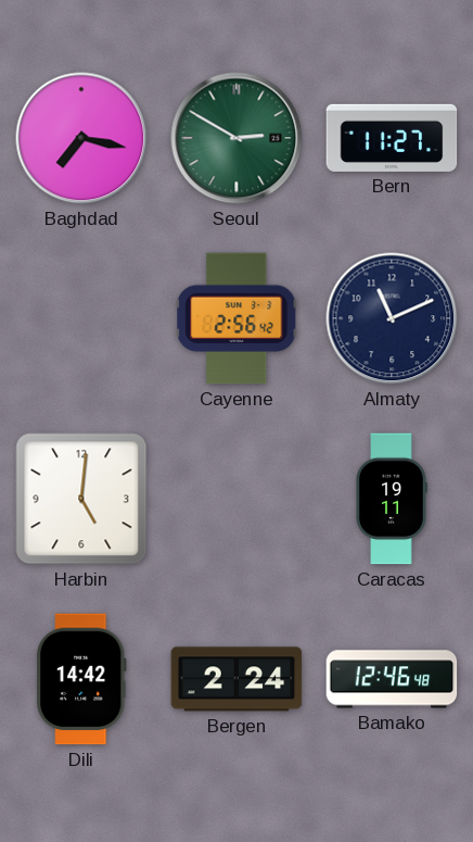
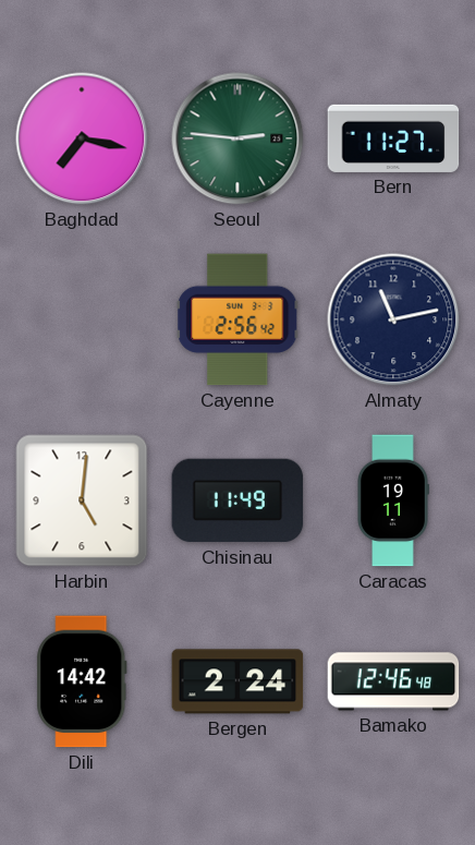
Seoul: 2:50 -> 2:46
Almaty: 11:11 -> 11:13
Chisinau: none -> 11:49
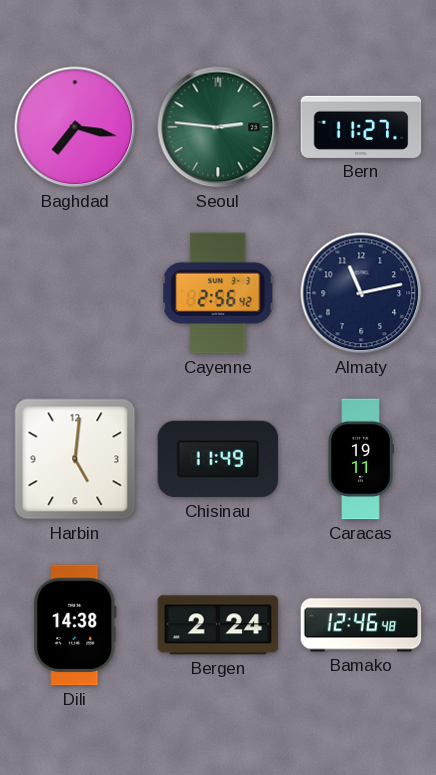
Dili: 14:42 -> 14:38
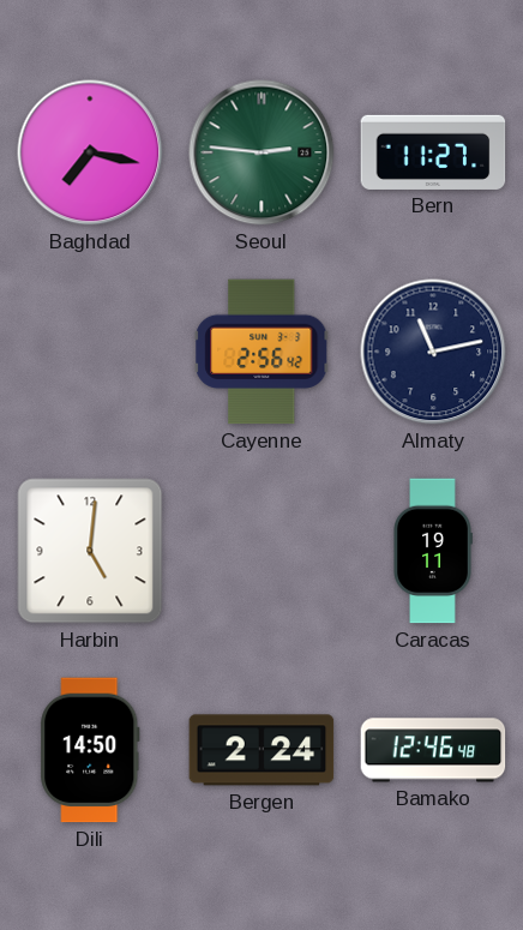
Chisinau: 11:49 -> none
Dili: 14:38 -> 14:50
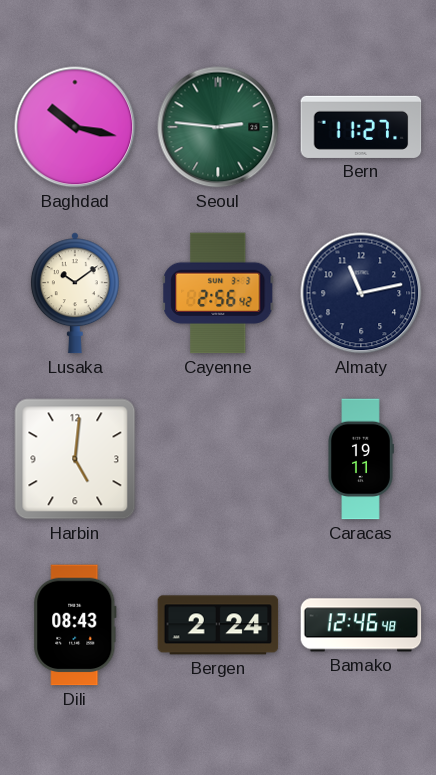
Baghdad: 7:17 -> 10:17
Lusaka: none -> 10:09
Dili: 14:50 -> 08:43
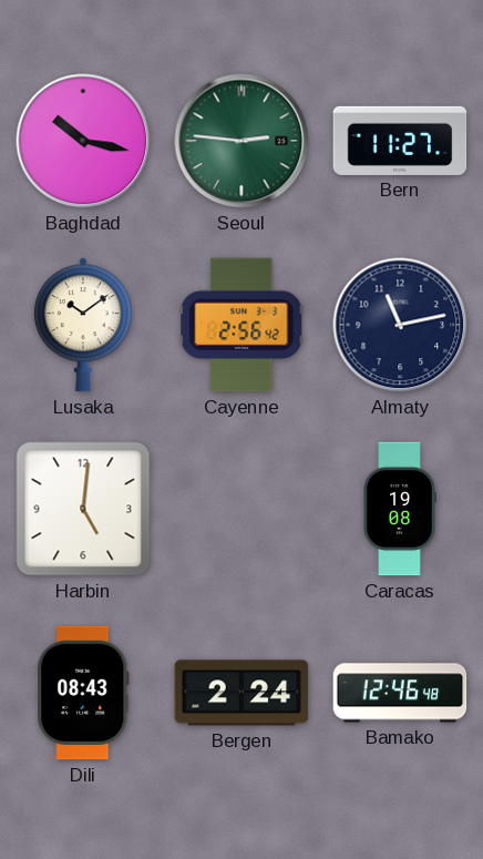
Caracas: 19:11 -> 19:08
